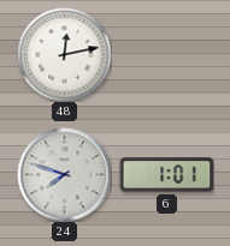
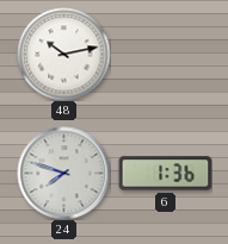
48: 12:13 -> 10:13
6: 1:01 -> 1:36
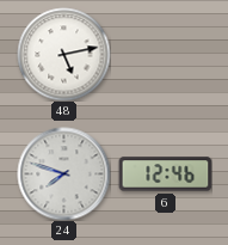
48: 10:13 -> 5:13
6: 1:36 -> 12:46
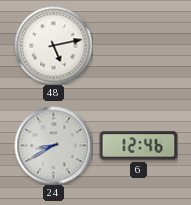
24: 7:48 -> 8:40
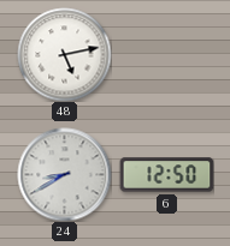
6: 12:46 -> 12:50
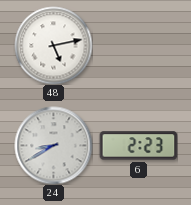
6: 12:50 -> 2:23
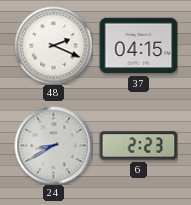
48: 5:13 -> 2:19
37: none -> 04:15
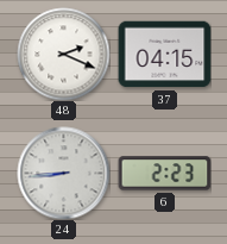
24: 8:40 -> 8:44
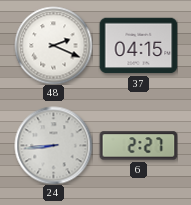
6: 2:23 -> 2:27
